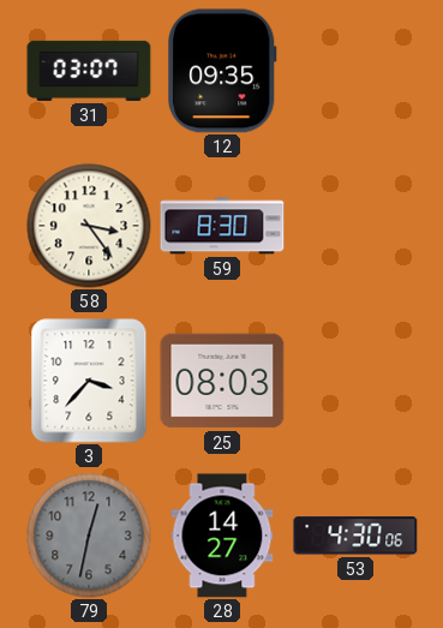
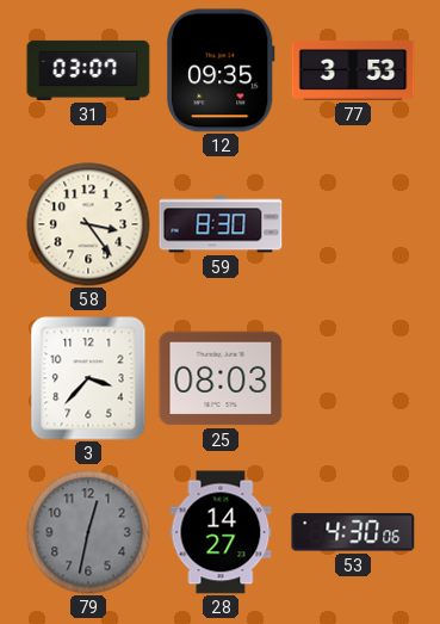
77: none -> 3:53
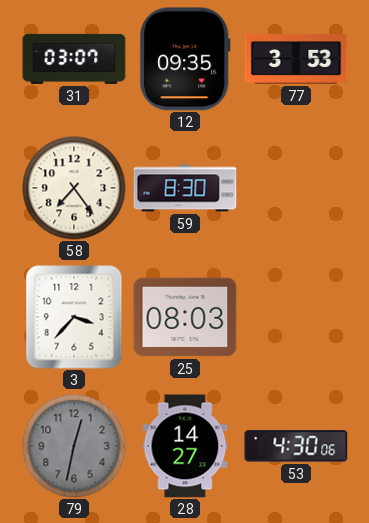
58: 3:24 -> 7:24
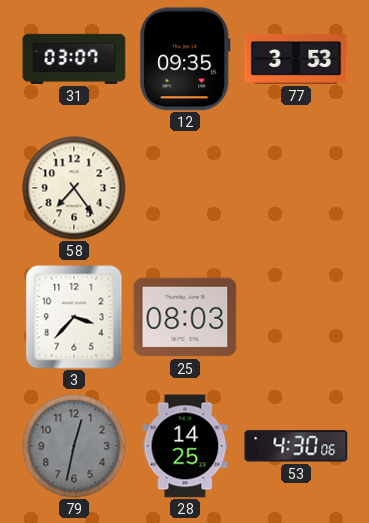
59: 8:30 -> none
28: 14:27 -> 14:25
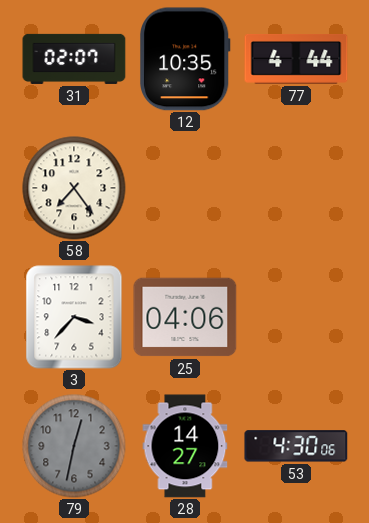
31: 03:07 -> 02:07
12: 09:35 -> 10:35
77: 3:53 -> 4:44
25: 08:03 -> 04:06
28: 14:25 -> 14:27
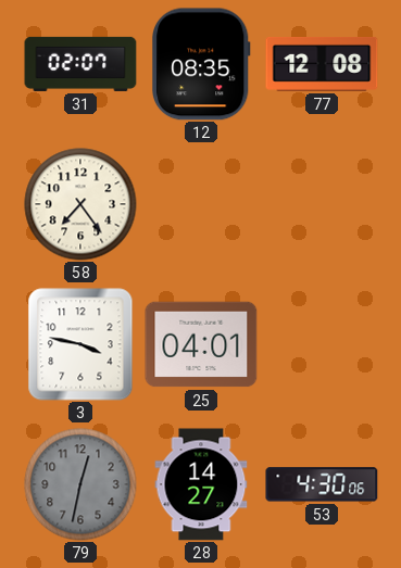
12: 10:35 -> 08:35
77: 4:44 -> 12:08
3: 3:37 -> 3:47
25: 04:06 -> 04:01
